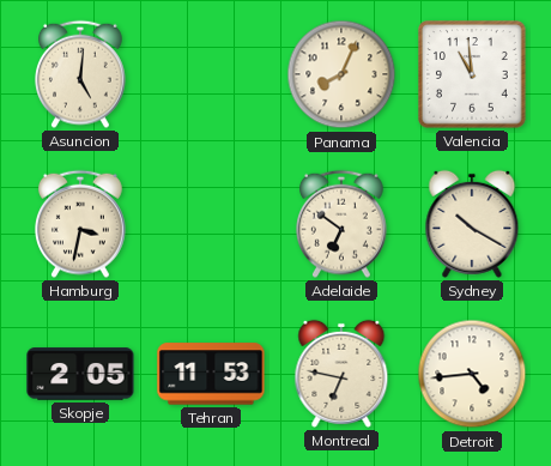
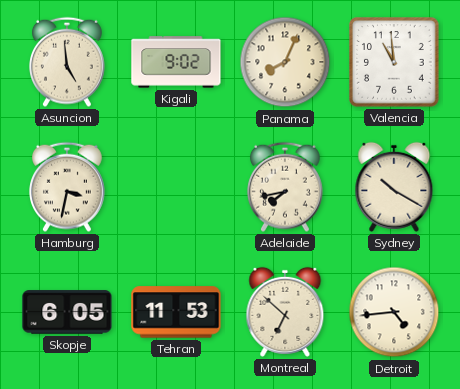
Asuncion: 5:01 -> 4:59
Kigali: none -> 9:02
Adelaide: 6:51 -> 7:43
Skopje: 2:05 -> 6:05
Montreal: 6:47 -> 6:52
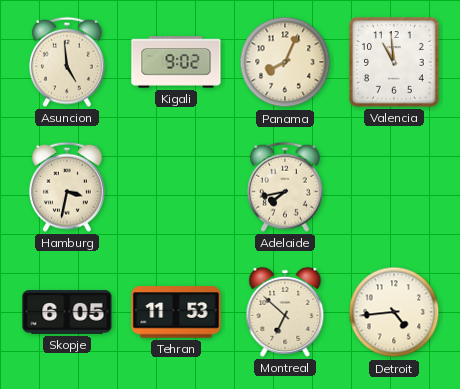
Sydney: 10:20 -> none
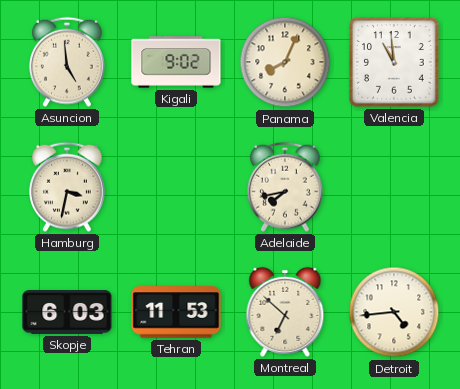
Skopje: 6:05 -> 6:03
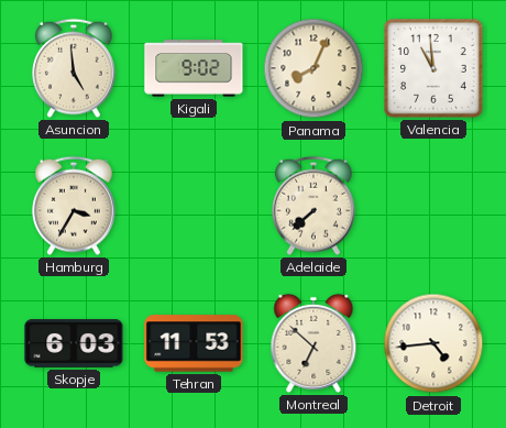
Hamburg: 3:32 -> 3:35
Adelaide: 7:43 -> 7:38
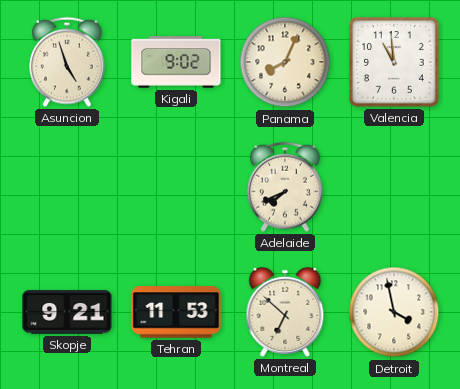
Asuncion: 4:59 -> 4:57
Hamburg: 3:35 -> none
Adelaide: 7:38 -> 7:41
Skopje: 6:03 -> 9:21
Detroit: 4:44 -> 3:58
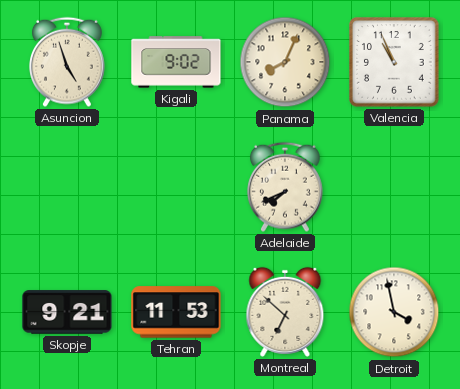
Valencia: 10:59 -> 10:56
